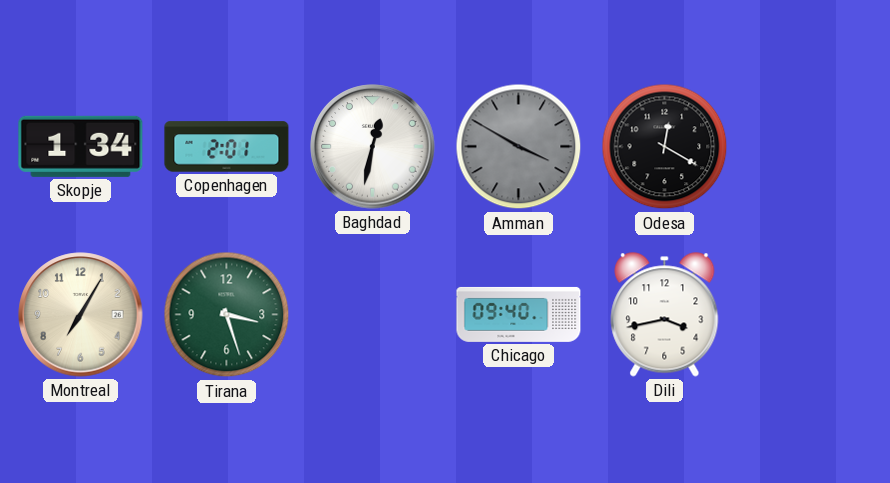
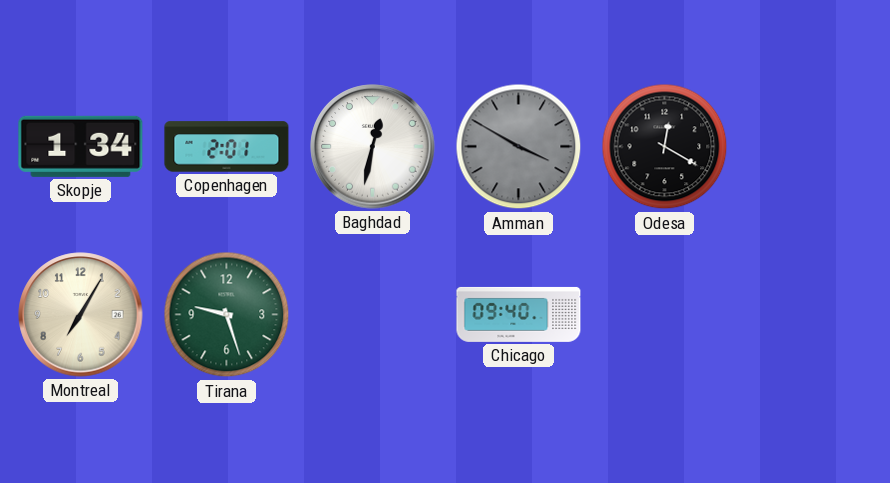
Tirana: 3:27 -> 9:27
Dili: 3:43 -> none
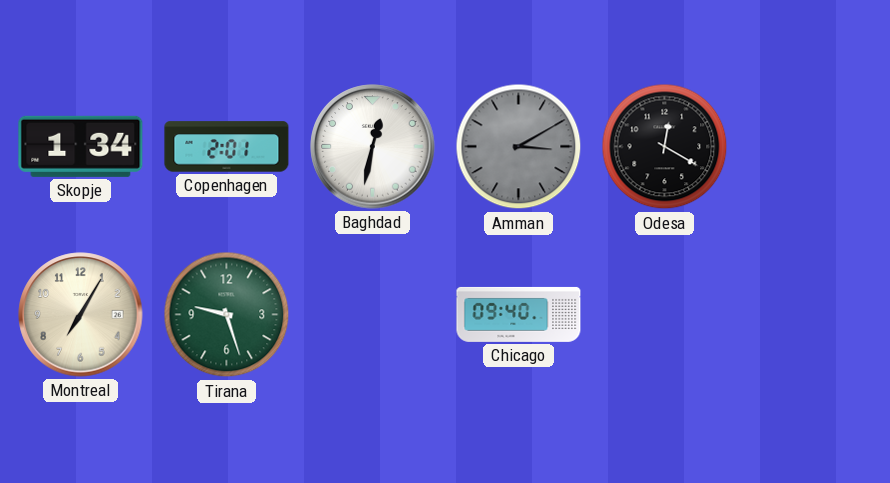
Amman: 3:50 -> 3:10
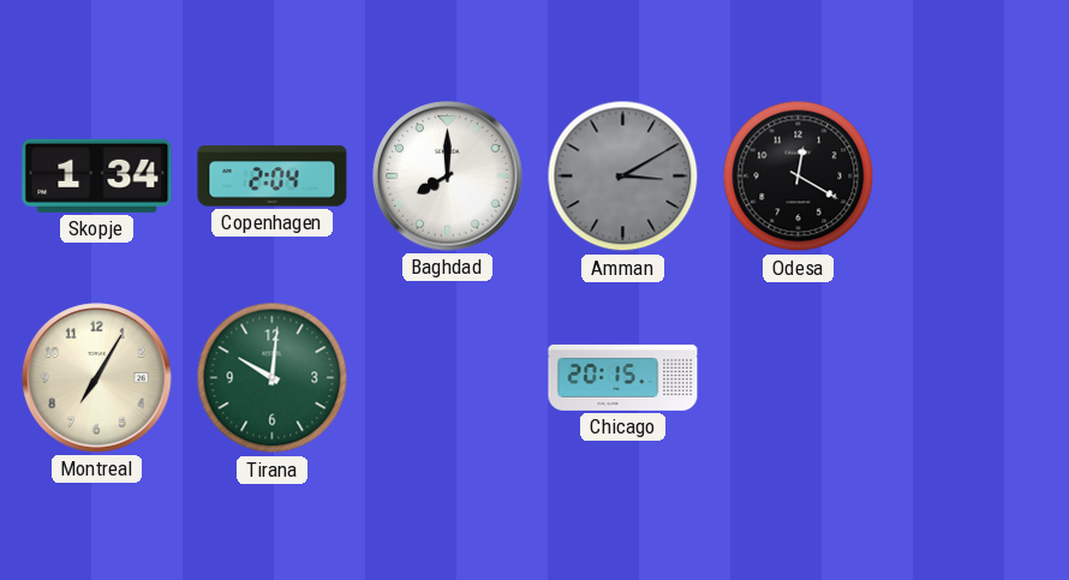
Copenhagen: 2:01 -> 2:04
Baghdad: 12:32 -> 8:00
Tirana: 9:27 -> 10:01
Chicago: 09:40 -> 20:15
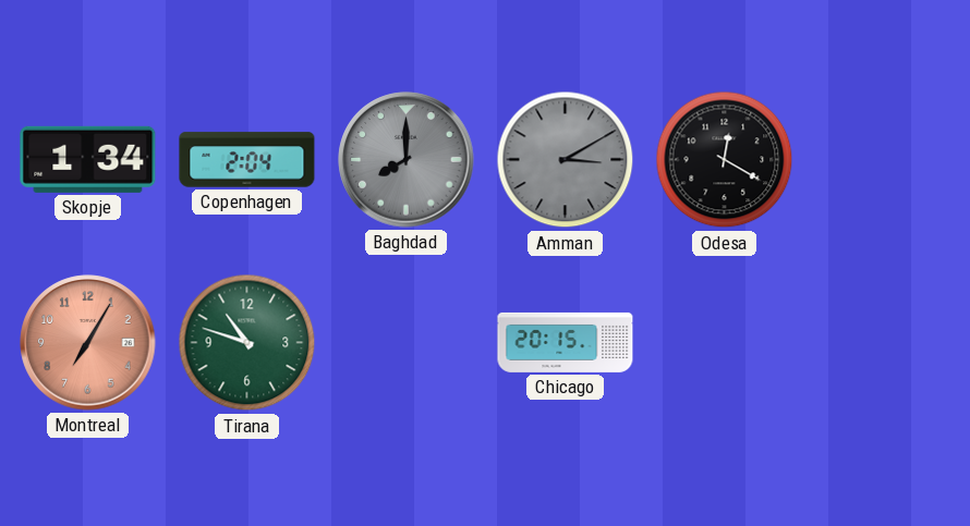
Baghdad dial: white -> grey
Montreal dial: cream -> salmon
Tirana: 10:01 -> 10:48
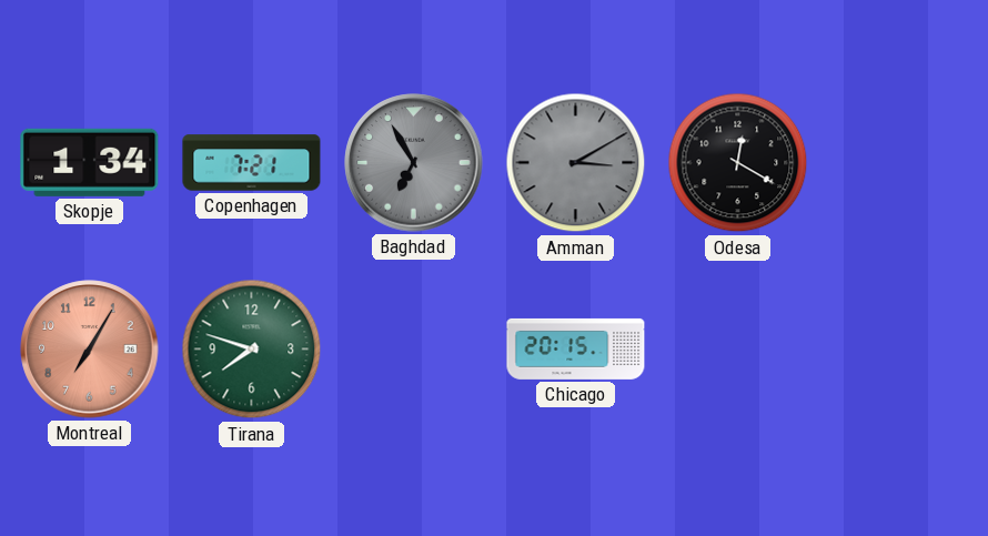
Copenhagen: 2:04 -> 7:21
Baghdad: 8:00 -> 6:55
Tirana: 10:48 -> 7:48
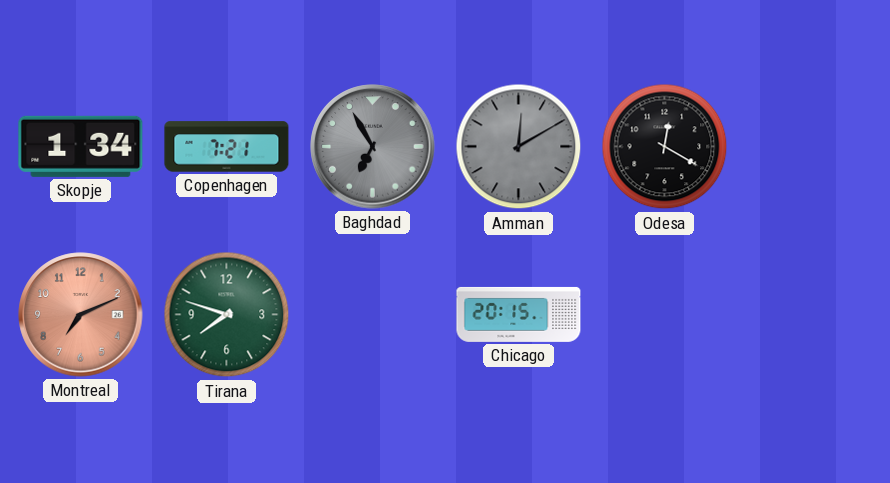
Amman: 3:10 -> 12:10
Montreal: 7:05 -> 7:11
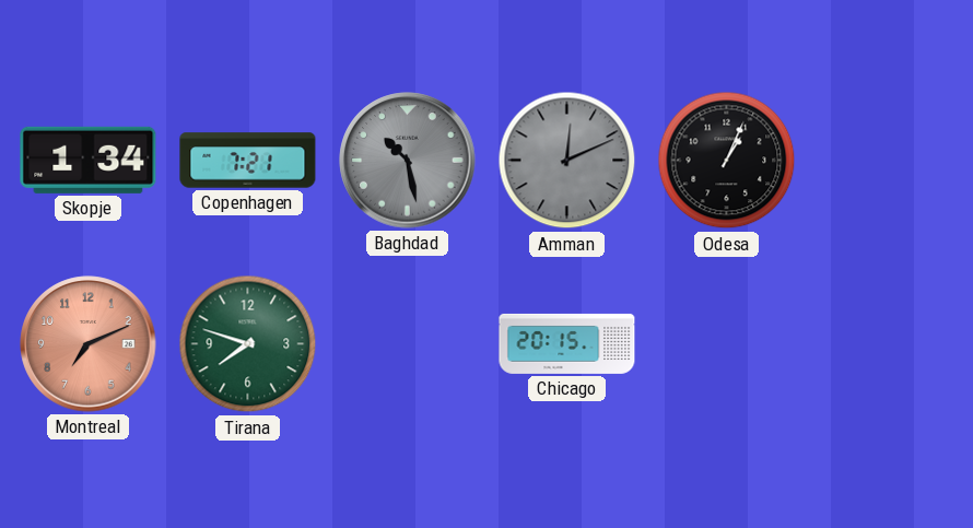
Baghdad: 6:55 -> 10:28
Amman: 12:10 -> 12:11
Odesa: 12:20 -> 1:04
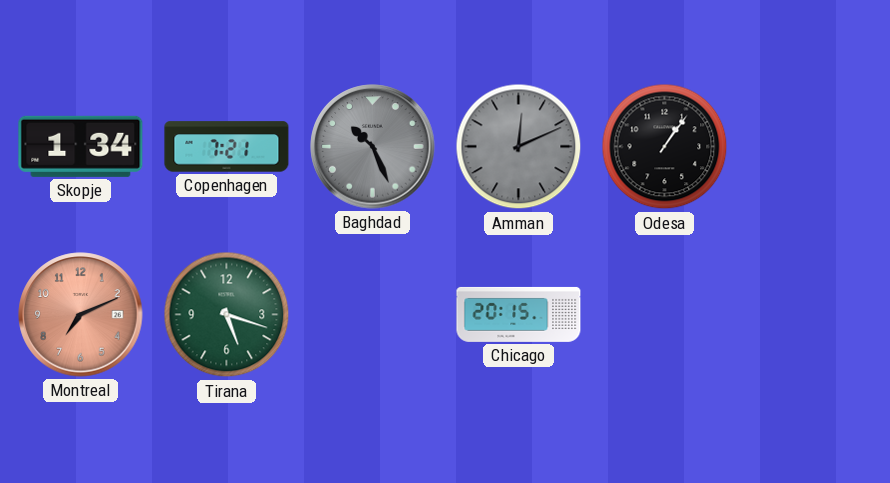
Baghdad: 10:28 -> 10:26
Odesa: 1:04 -> 1:06
Tirana: 7:48 -> 5:18
